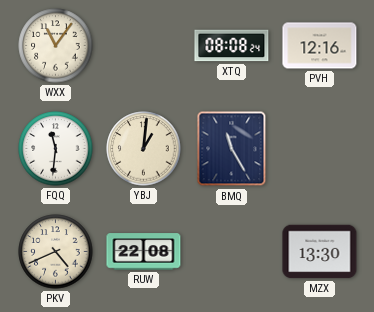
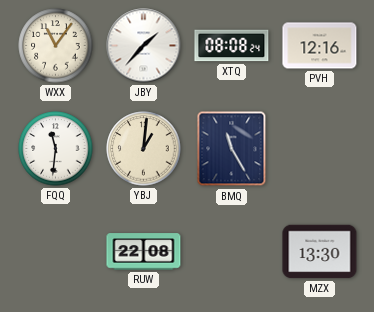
JBY: none -> 1:37
PKV: 4:41 -> none
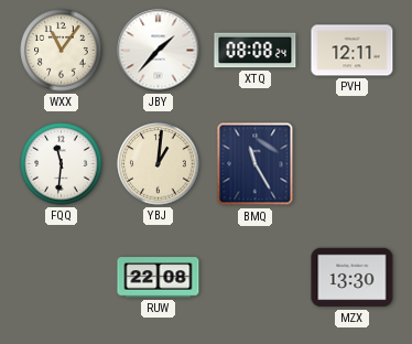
PVH: 12:16 -> 12:11
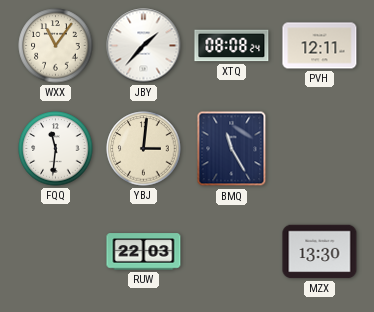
YBJ: 1:01 -> 3:01
RUW: 22:08 -> 22:03
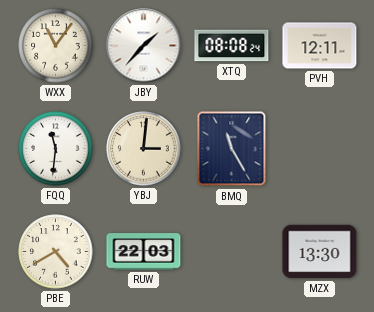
PBE: none -> 4:40
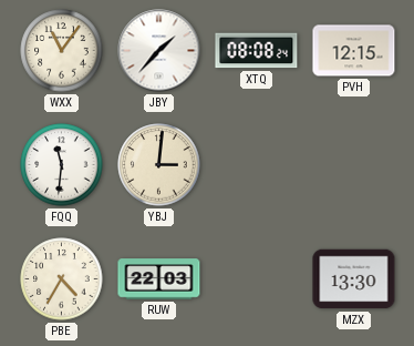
PVH: 12:11 -> 12:15
BMQ: 11:25 -> none
PBE: 4:40 -> 4:35
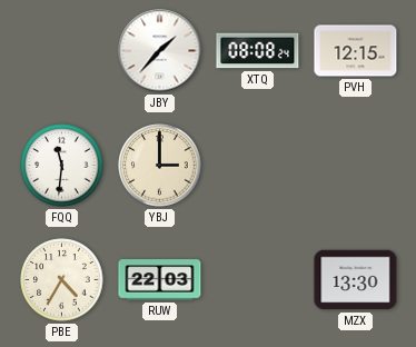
WXX: 11:06 -> none
YBJ: 3:01 -> 3:00
